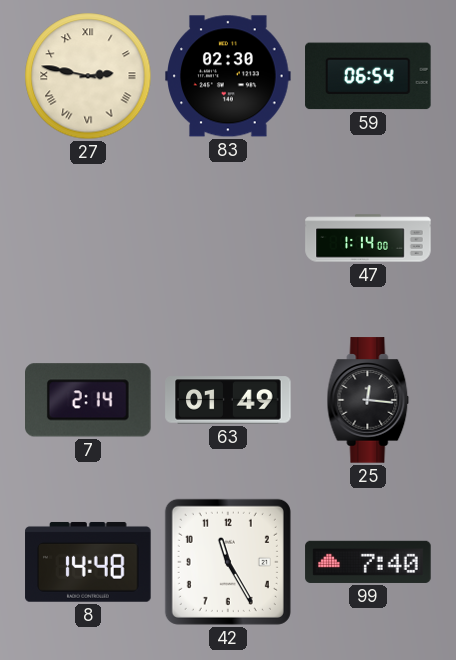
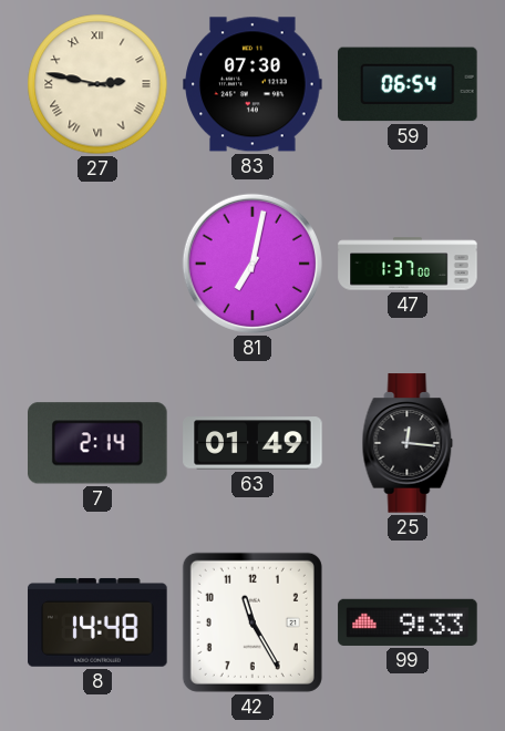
83: 02:30 -> 07:30
81: none -> 7:02
47: 1:14 -> 1:37
99: 7:40 -> 9:33
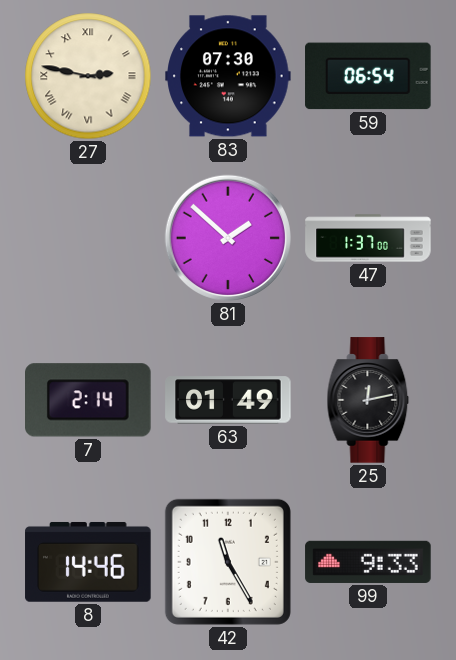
81: 7:02 -> 1:52
25: 12:16 -> 12:13
8: 14:48 -> 14:46
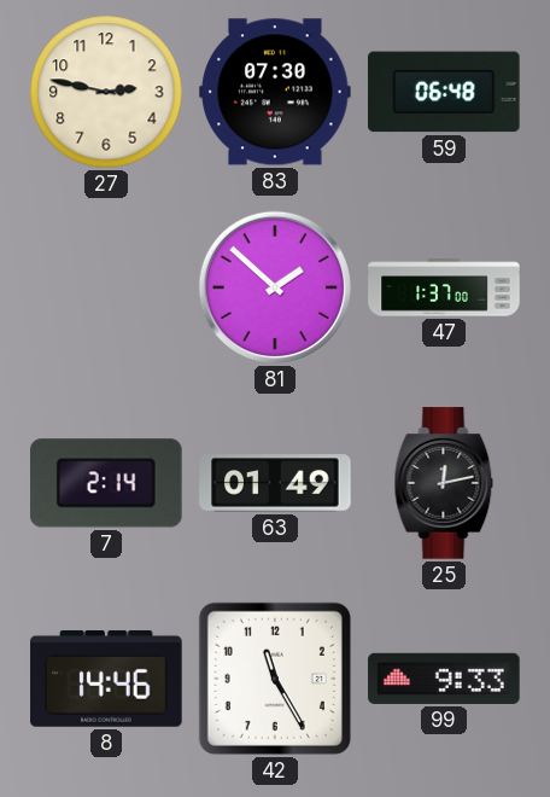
27 numerals: Roman -> Arabic
59: 06:54 -> 06:48
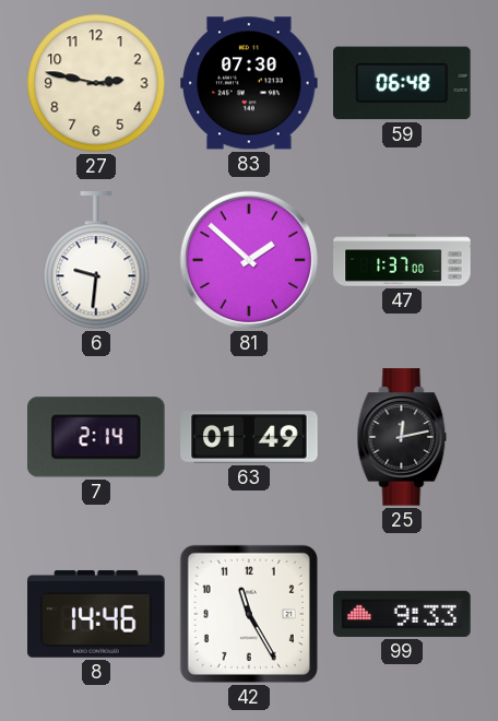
6: none -> 9:31
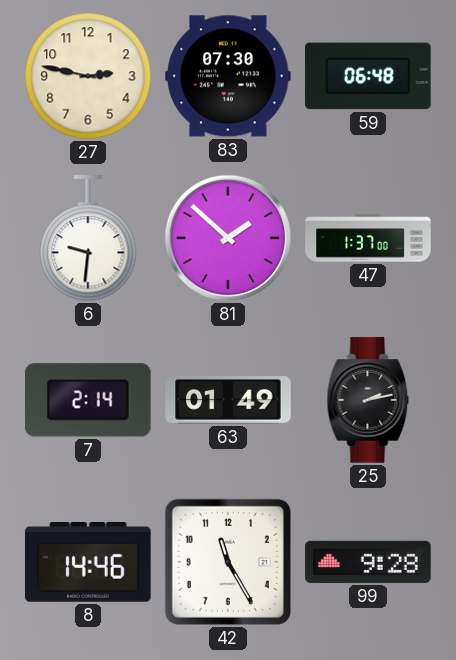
25: 12:13 -> 2:13
99: 9:33 -> 9:28
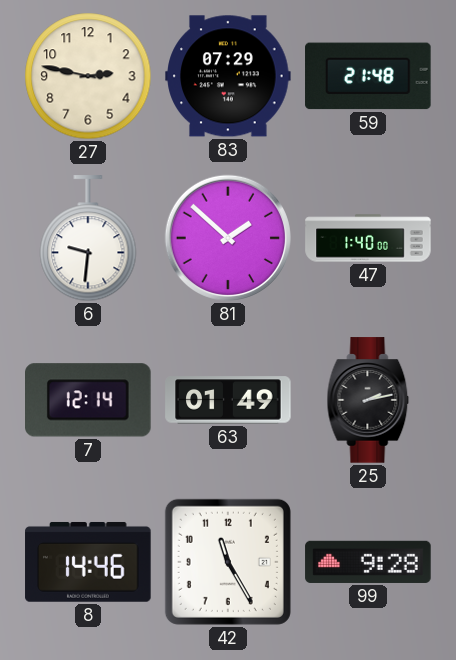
83: 07:30 -> 07:29
59: 06:48 -> 21:48
47: 1:37 -> 1:40
7: 2:14 -> 12:14
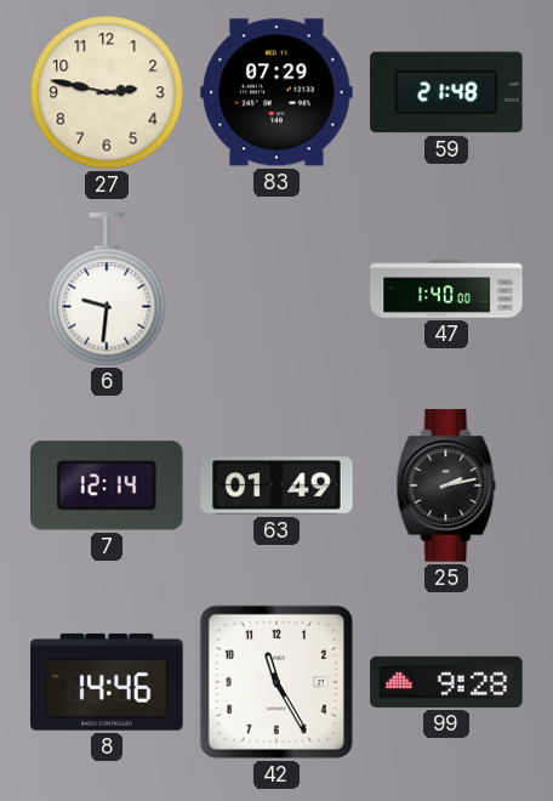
81: 1:52 -> none
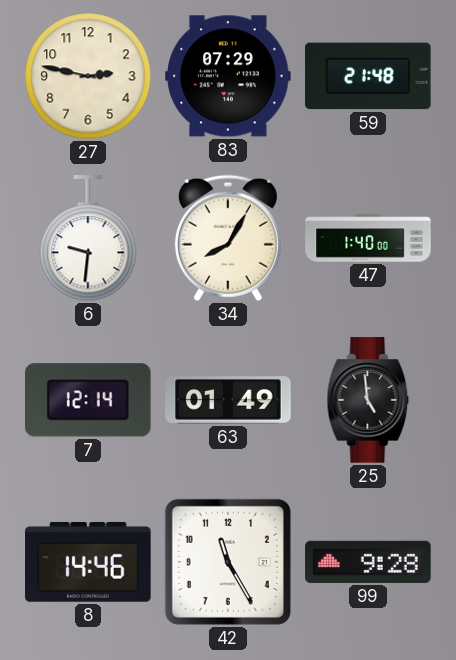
34: none -> 8:05
25: 2:13 -> 4:59
